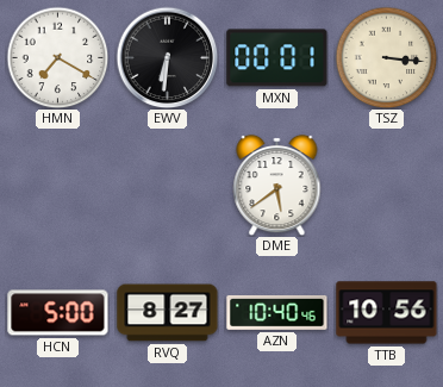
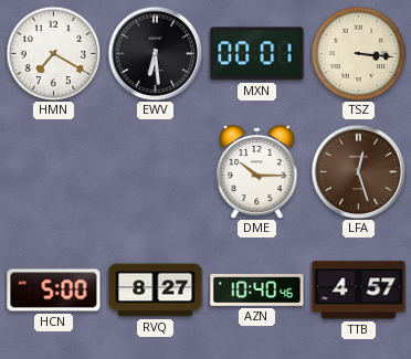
EWV: 6:31 -> 6:29
DME: 5:39 -> 10:15
LFA: none -> 12:27
TTB: 10:56 -> 4:57
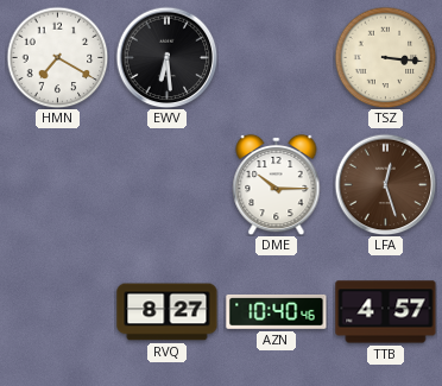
MXN: 00:01 -> none
HCN: 5:00 -> none
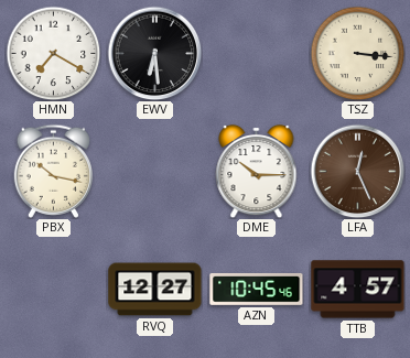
PBX: none -> 10:17
LFA: 12:27 -> 12:26
RVQ: 8:27 -> 12:27
AZN: 10:40 -> 10:45
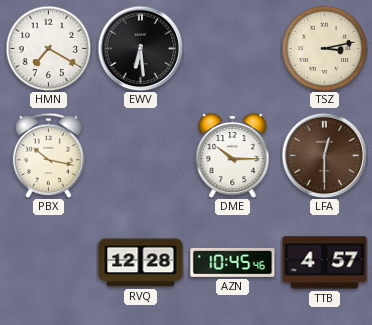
TSZ: 3:16 -> 3:13
LFA: 12:26 -> 12:30
RVQ: 12:27 -> 12:28
